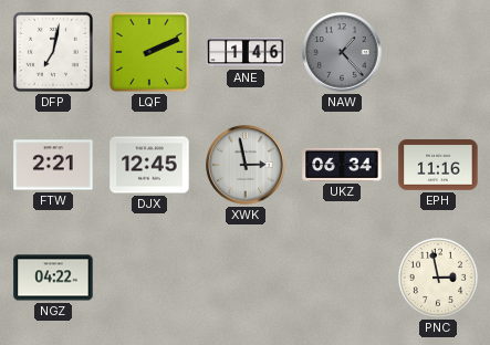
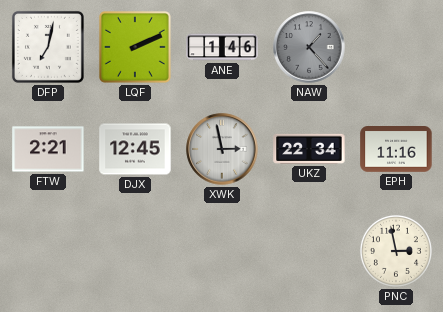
UKZ: 06:34 -> 22:34
NGZ: 04:22 -> none
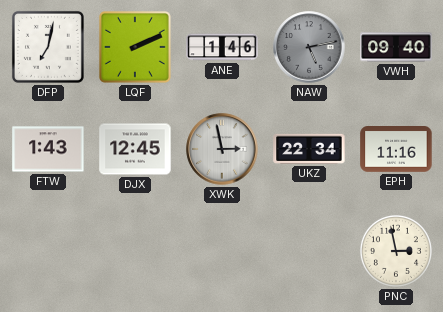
NAW: 1:23 -> 5:13
VWH: none -> 09:40
FTW: 2:21 -> 1:43
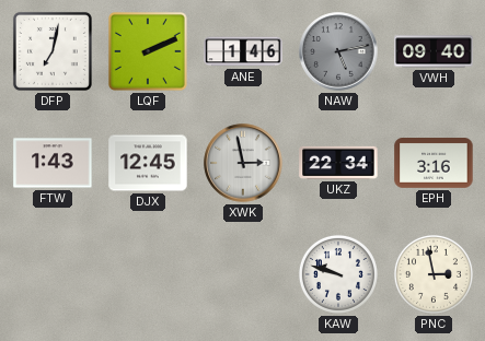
EPH: 11:16 -> 3:16
KAW: none -> 9:48
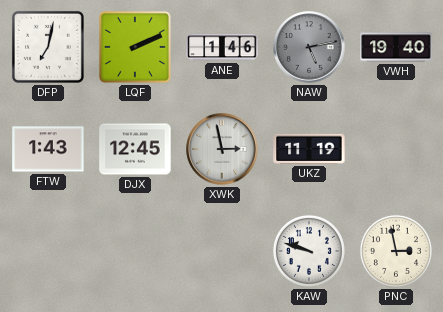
VWH: 09:40 -> 19:40
UKZ: 22:34 -> 11:19
EPH: 3:16 -> none
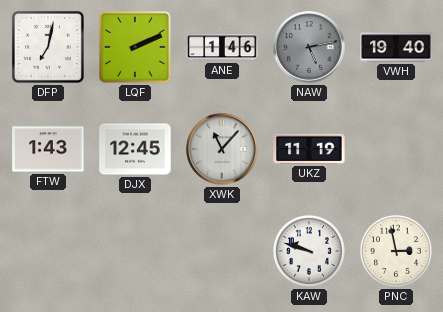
XWK: 2:58 -> 11:07
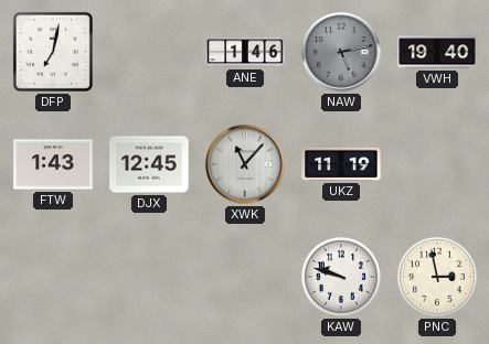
LQF: 2:11 -> none
